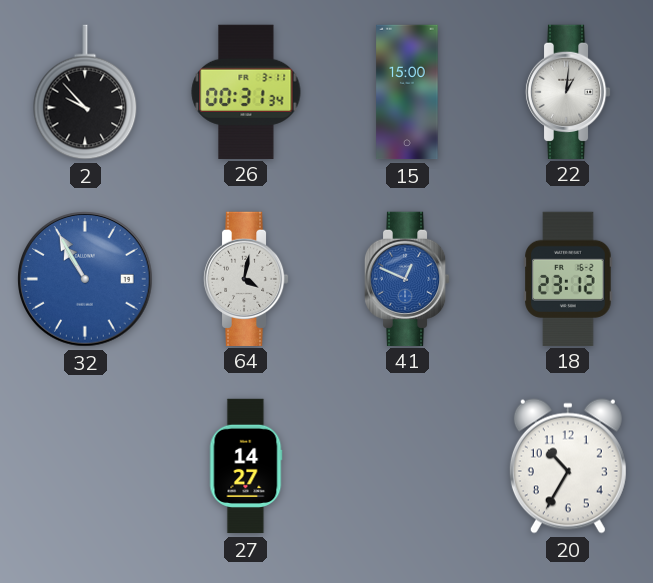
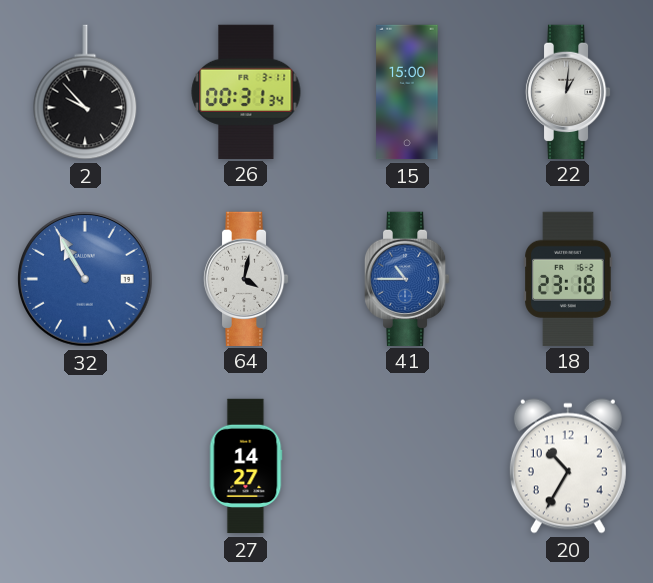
41: 12:49 -> 10:45
18: 23:12 -> 23:18
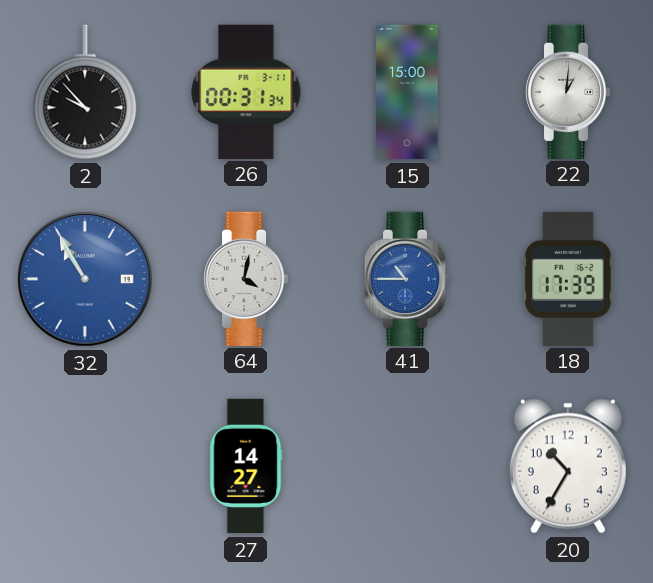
18: 23:18 -> 17:39
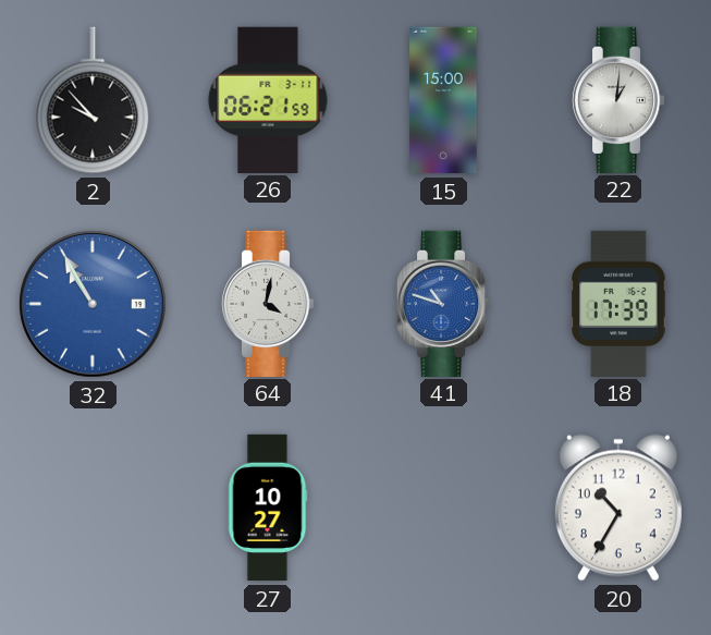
26: 00:31 -> 06:21
41: 10:45 -> 10:48
27: 14:27 -> 10:27
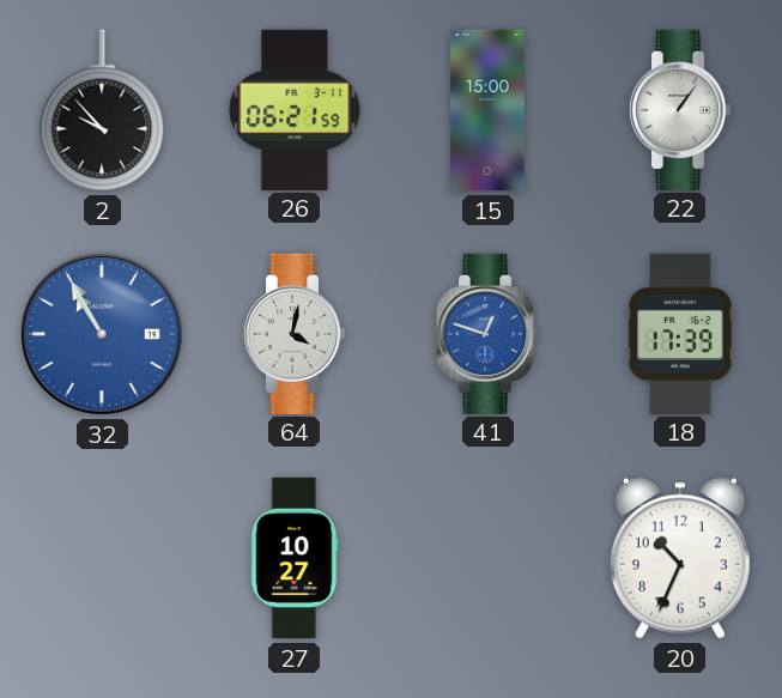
22: 1:01 -> 1:06
41: 10:48 -> 12:48
20: 10:35 -> 10:34
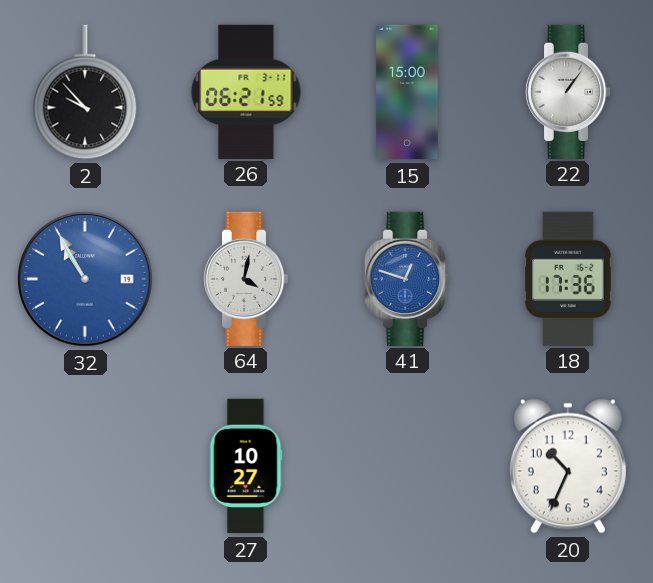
18: 17:39 -> 17:36
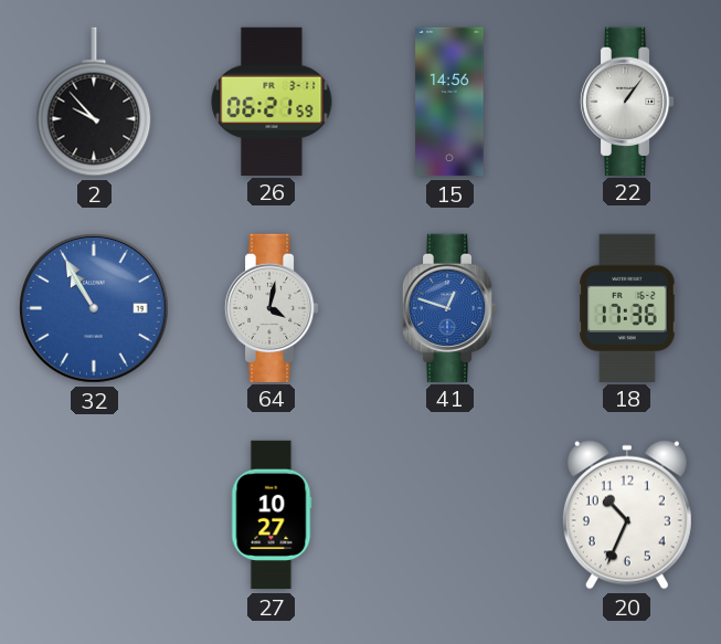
15: 15:00 -> 14:56
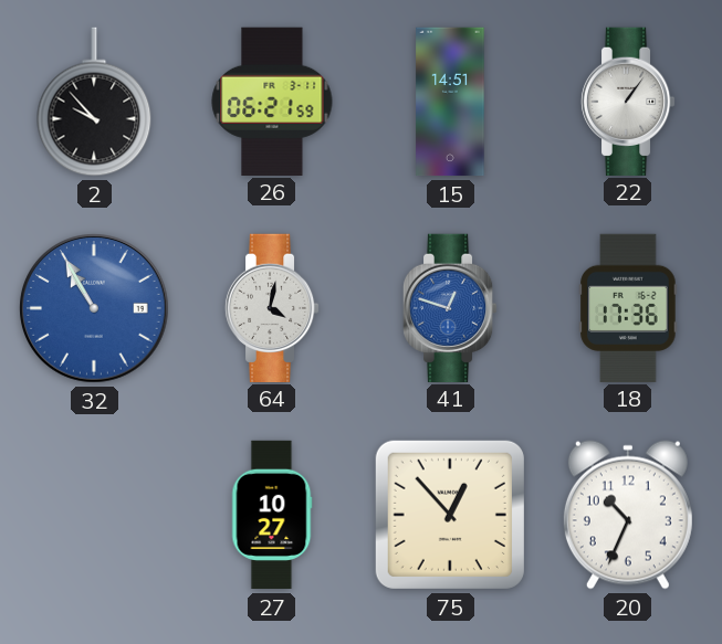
15: 14:56 -> 14:51
75: none -> 12:53
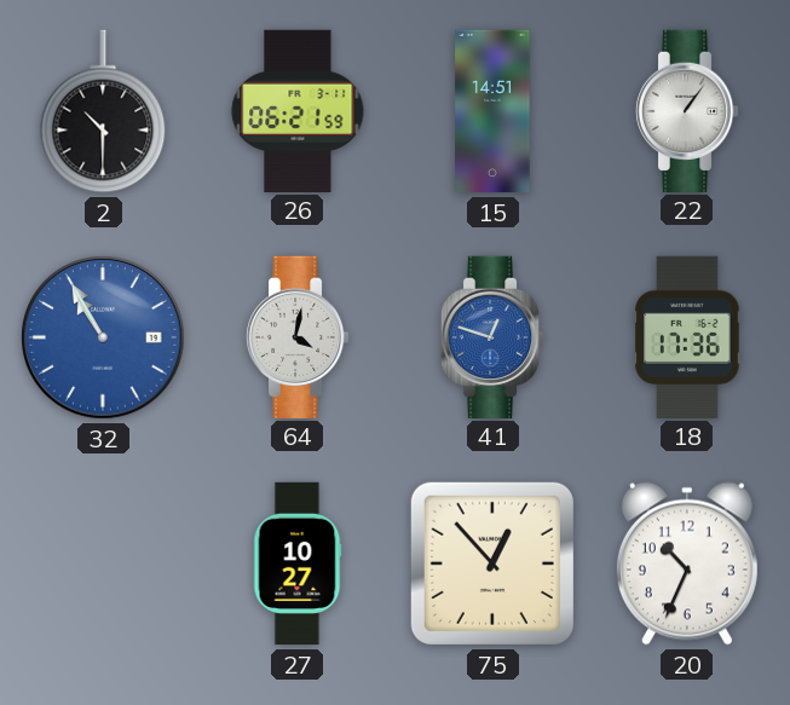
2: 9:53 -> 10:30
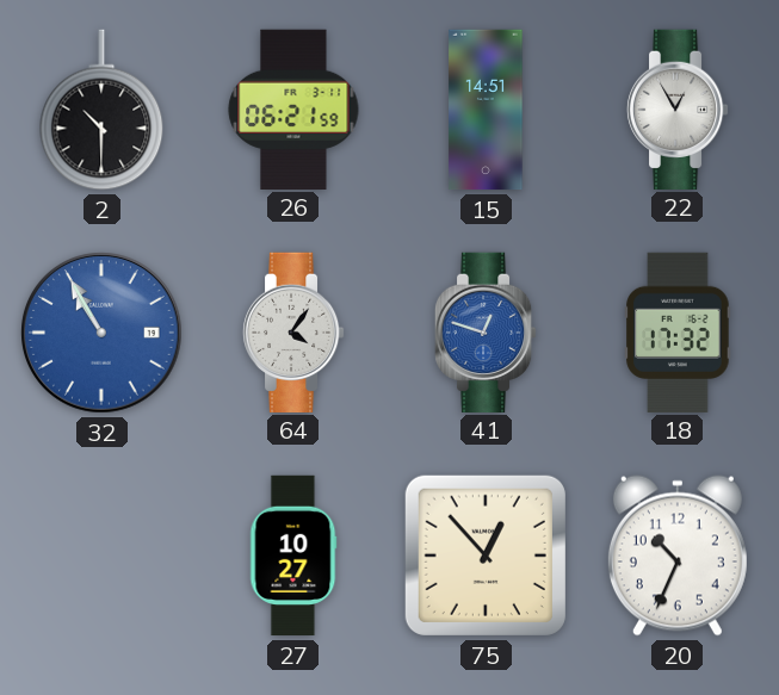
22: 1:06 -> 12:55
64: 4:02 -> 4:06
18: 17:36 -> 17:32
